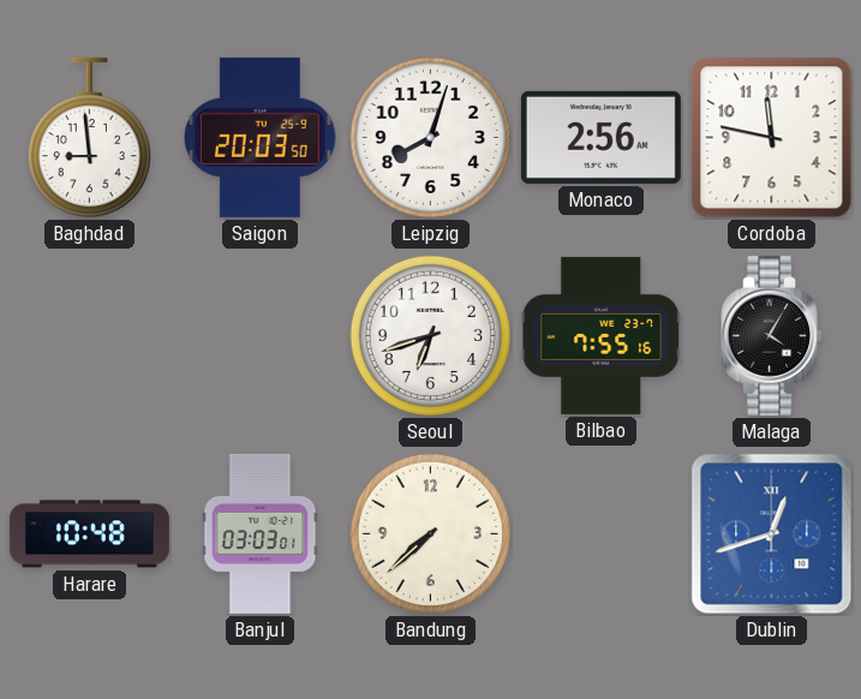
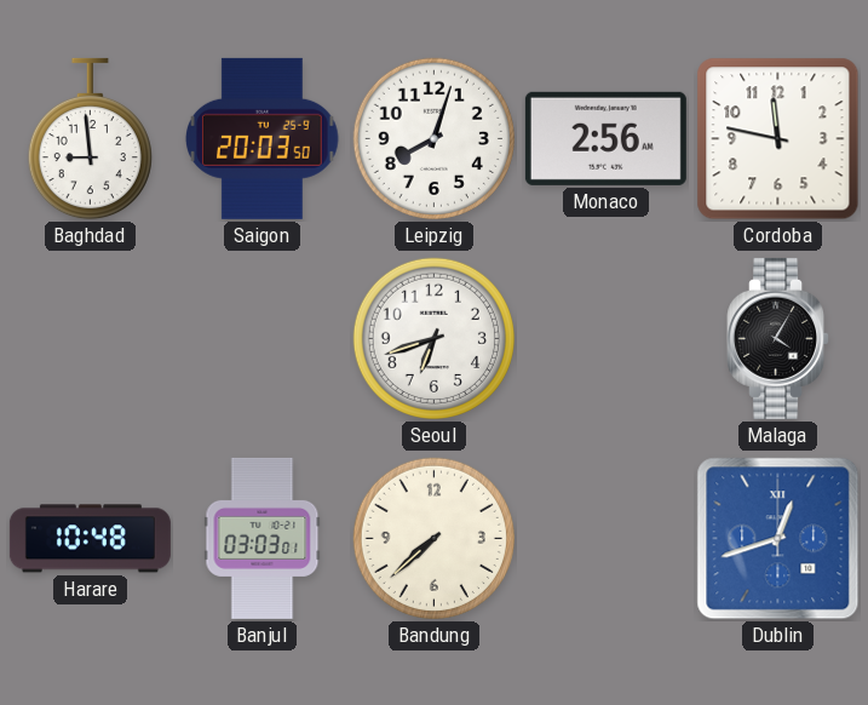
Bilbao: 7:55 -> none
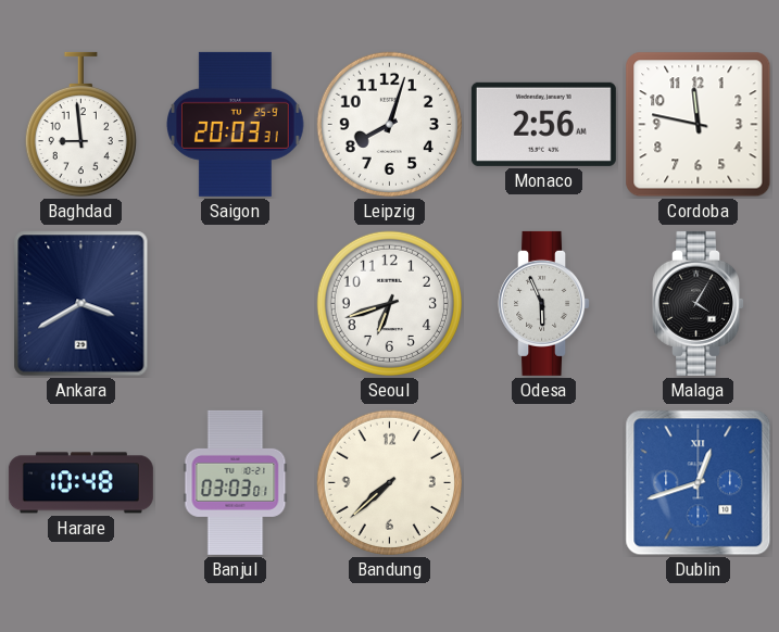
Saigon: 20:03:50 -> 20:03:31
Ankara: none -> 3:40
Odesa: none -> 5:56
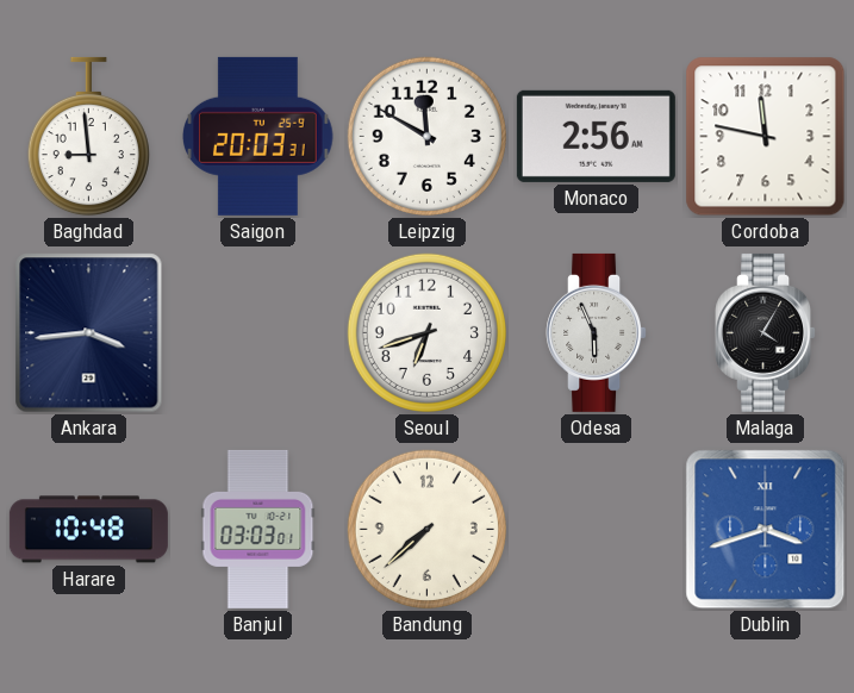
Leipzig: 8:03 -> 11:50
Ankara: 3:40 -> 3:44
Dublin: 12:42 -> 3:42
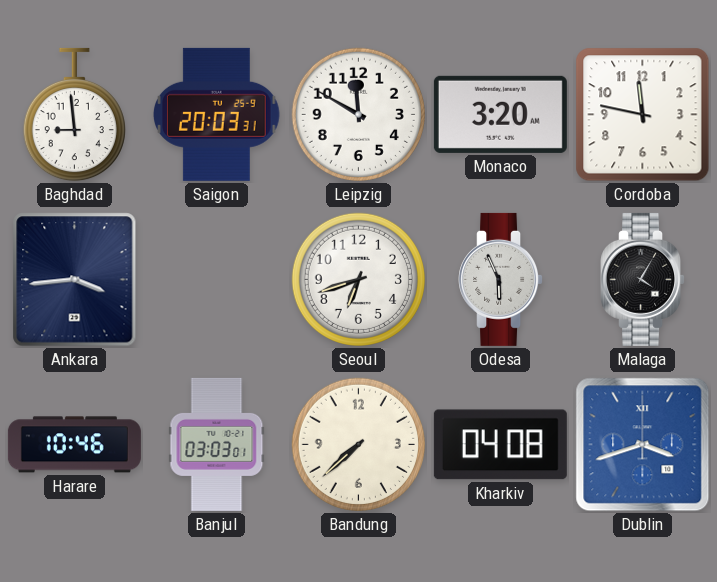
Monaco: 2:56 -> 3:20
Harare: 10:48 -> 10:46
Kharkiv: none -> 04:08
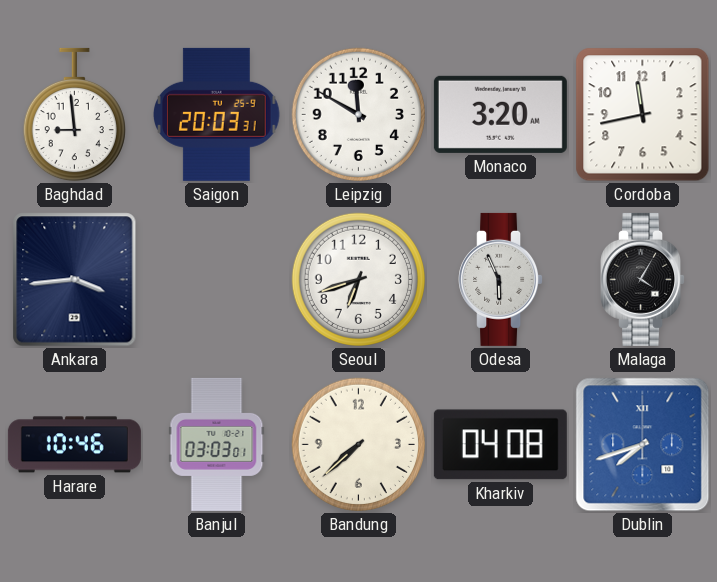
Cordoba: 11:47 -> 11:43
Dublin: 3:42 -> 7:42
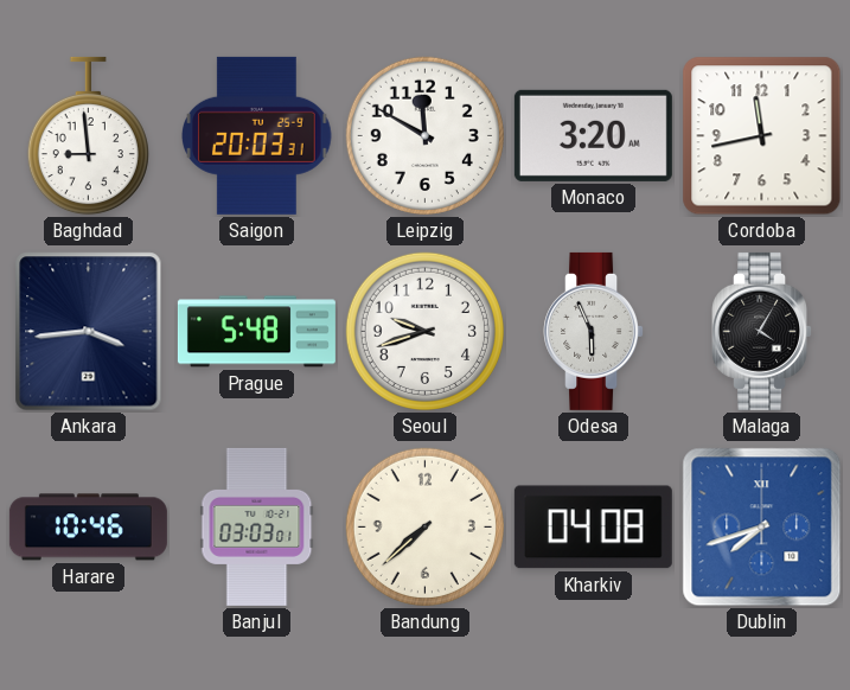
Prague: none -> 5:48
Seoul: 6:42 -> 9:42
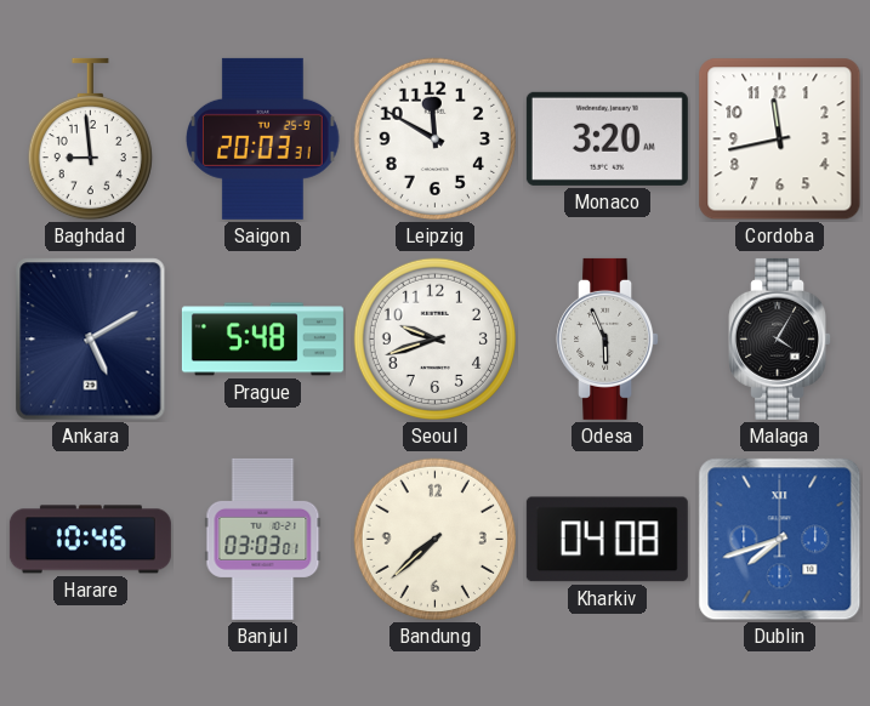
Ankara: 3:44 -> 5:10
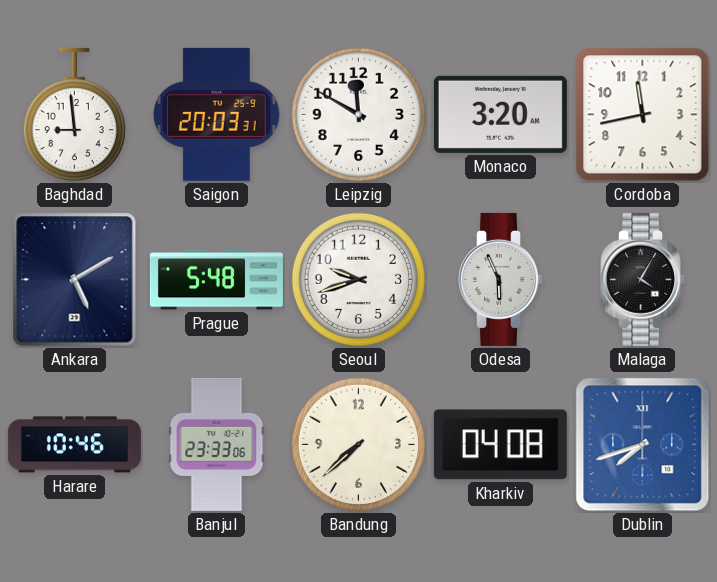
Banjul: 03:03 -> 23:33
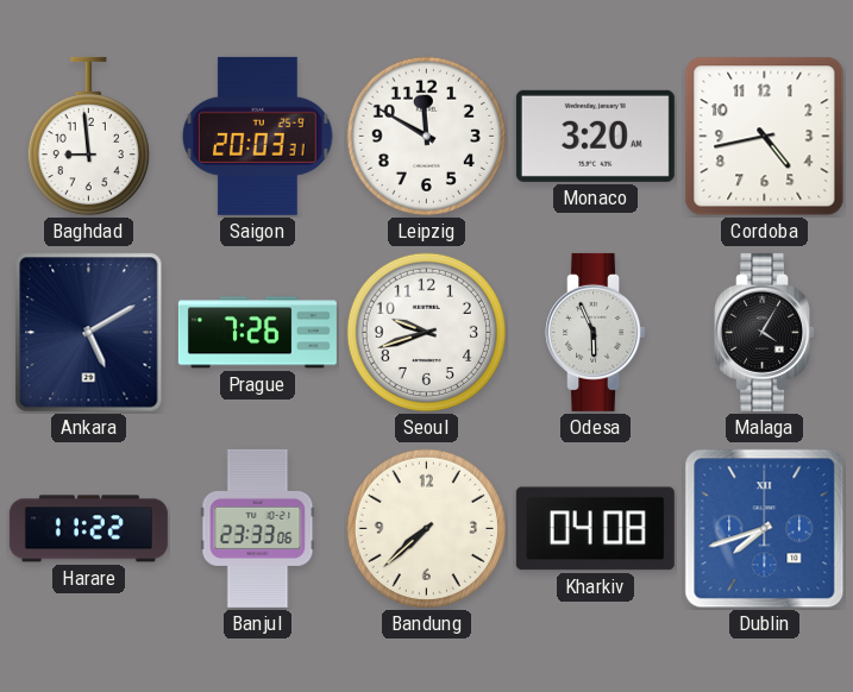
Cordoba: 11:43 -> 4:43
Prague: 5:48 -> 7:26
Harare: 10:46 -> 11:22
